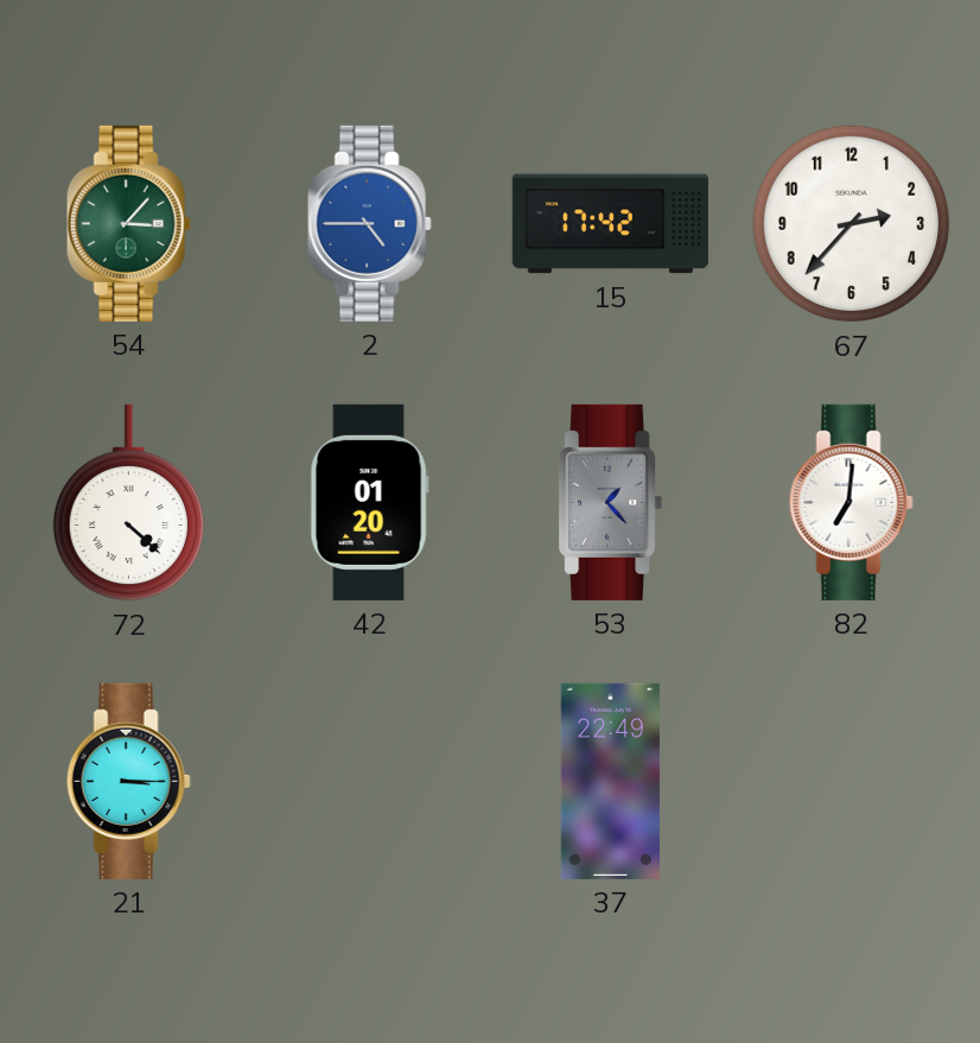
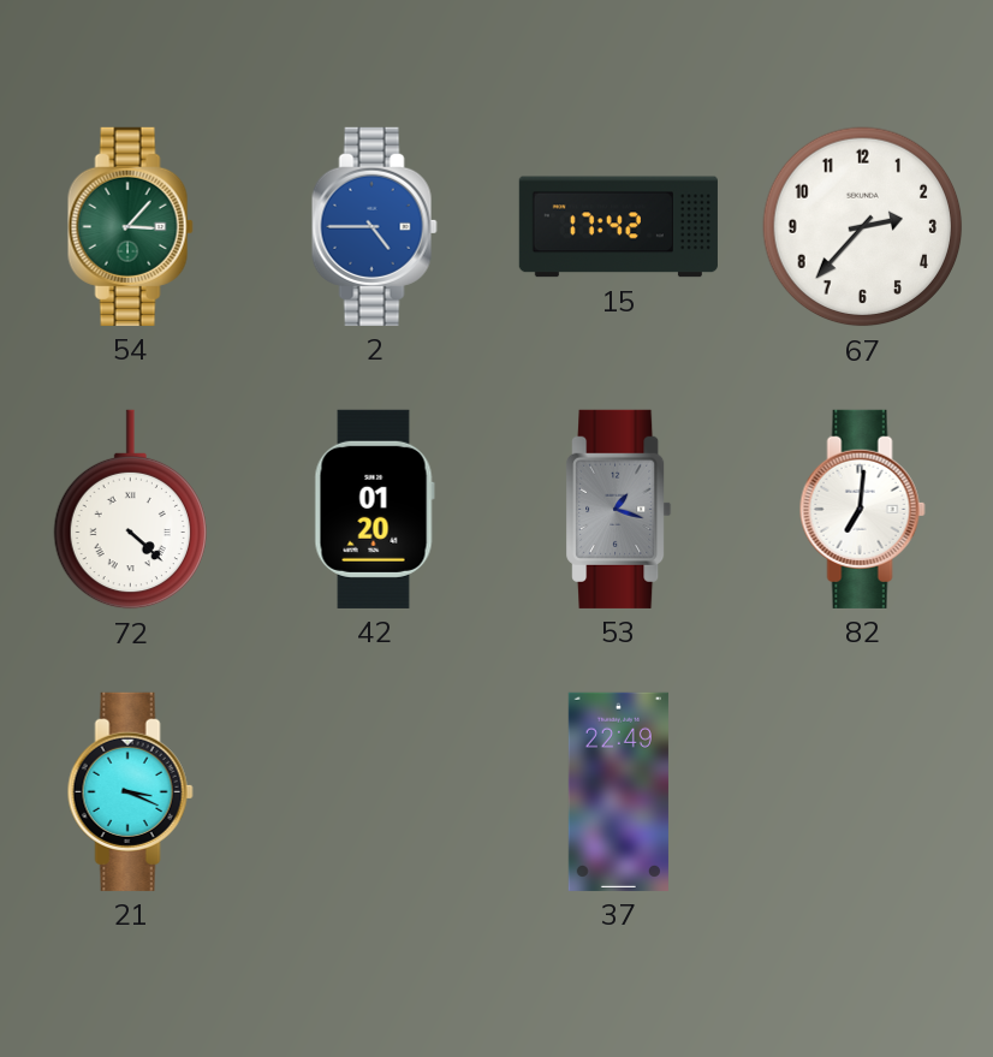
53: 1:23 -> 1:18
21: 3:15 -> 3:19
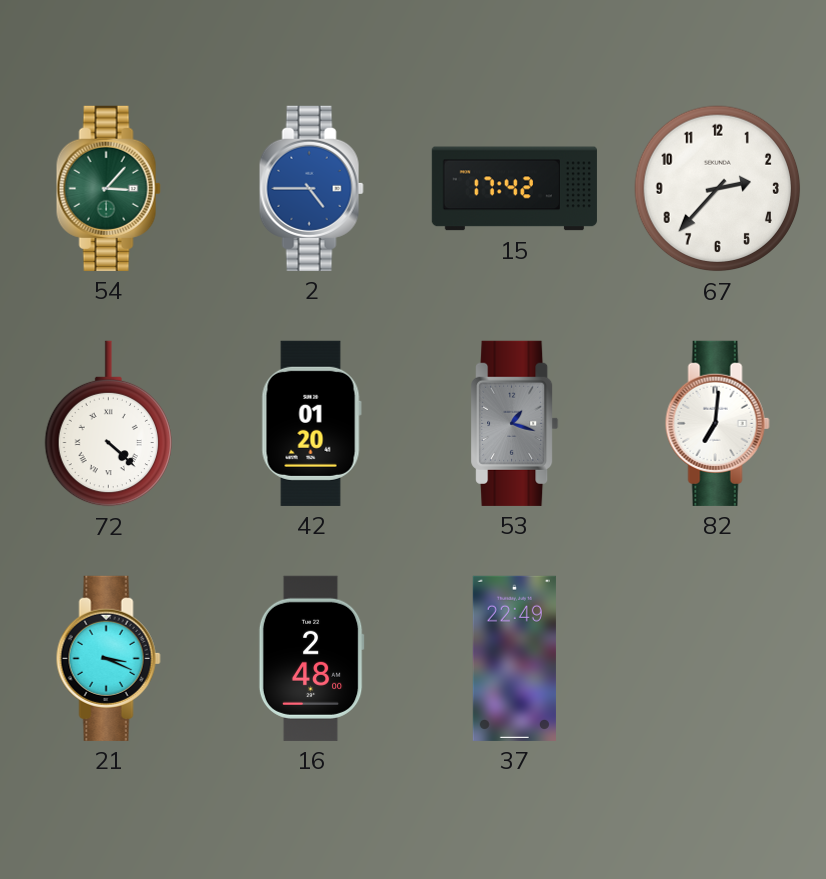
16: none -> 2:48
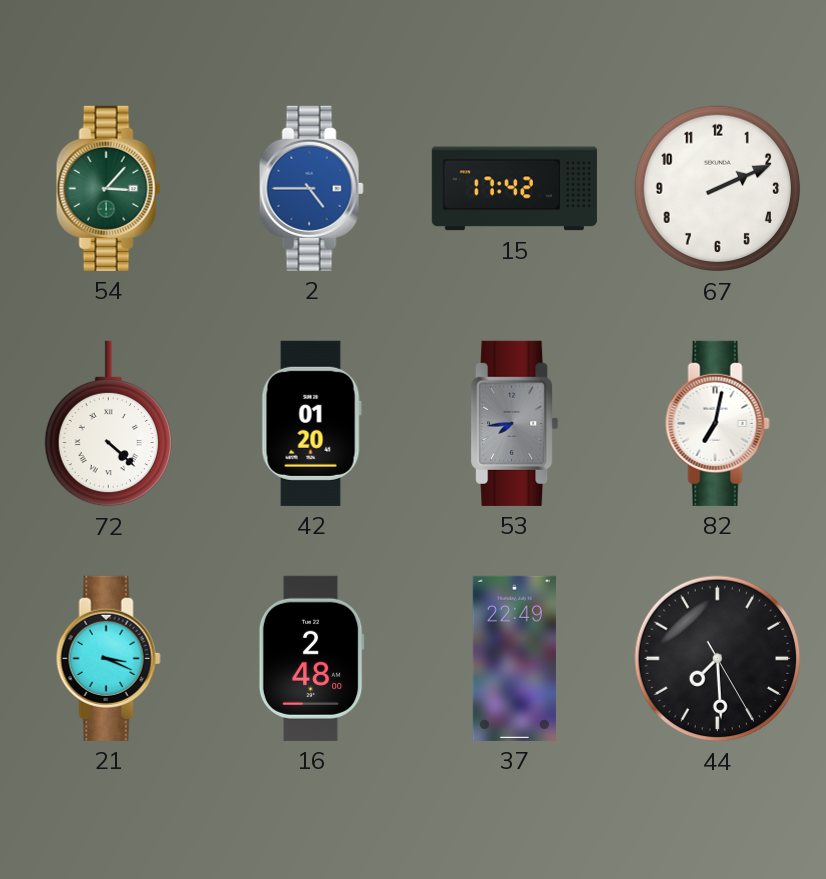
67: 2:37 -> 2:11
53: 1:18 -> 7:44
82: 7:01 -> 7:02
44: none -> 7:29
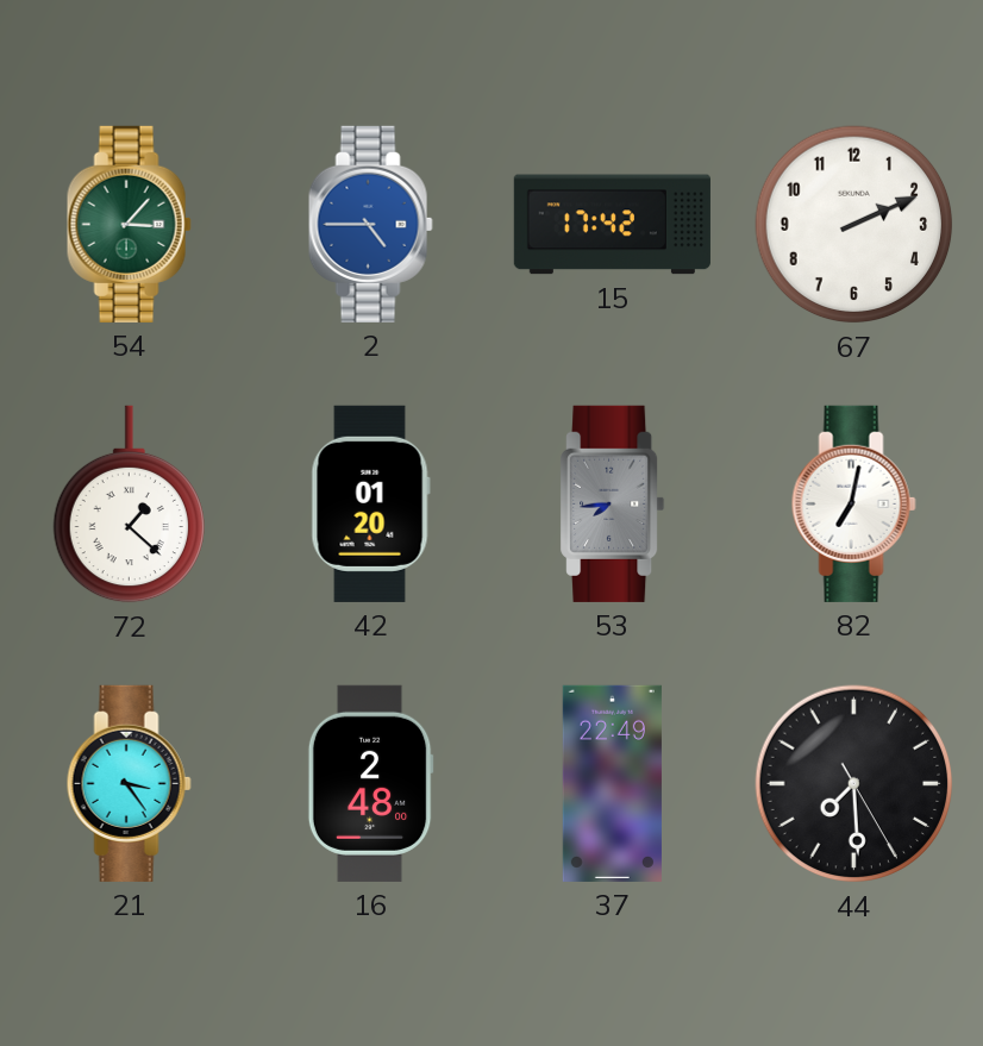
72: 4:22 -> 1:22
21: 3:19 -> 3:24
